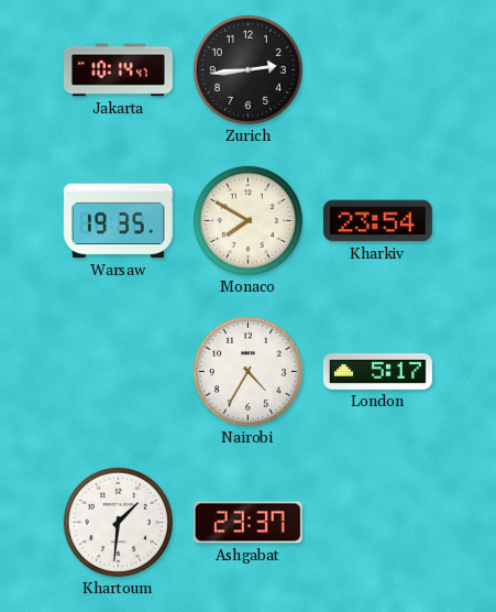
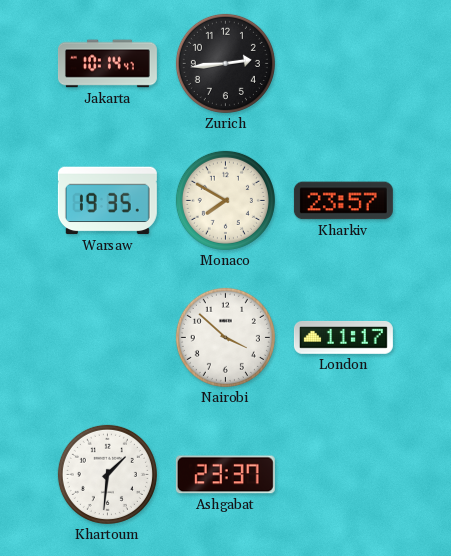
Kharkiv: 23:54 -> 23:57
Nairobi: 4:35 -> 3:52
London: 5:17 -> 11:17
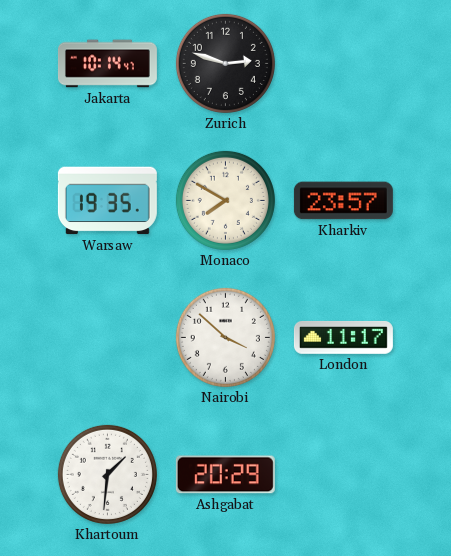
Zurich: 2:44 -> 2:48
Ashgabat: 23:37 -> 20:29
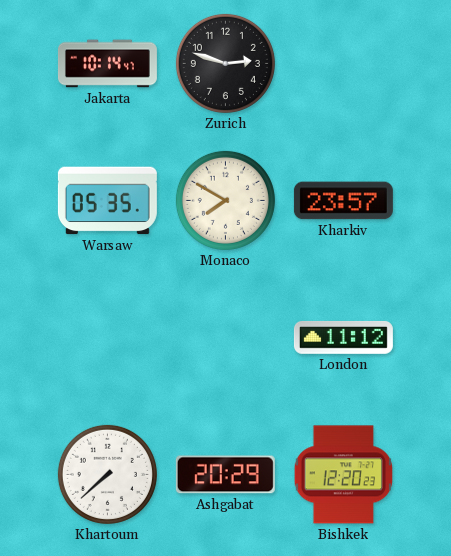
Warsaw: 19:35 -> 05:35
Nairobi: 3:52 -> none
London: 11:17 -> 11:12
Khartoum: 1:31 -> 7:38
Bishkek: none -> 12:20
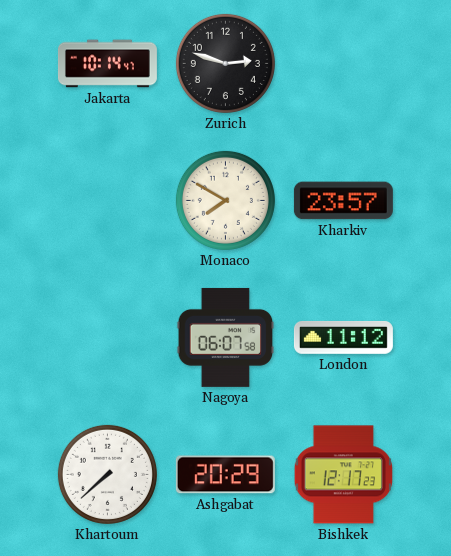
Warsaw: 05:35 -> none
Nagoya: none -> 06:07
Bishkek: 12:20 -> 12:17
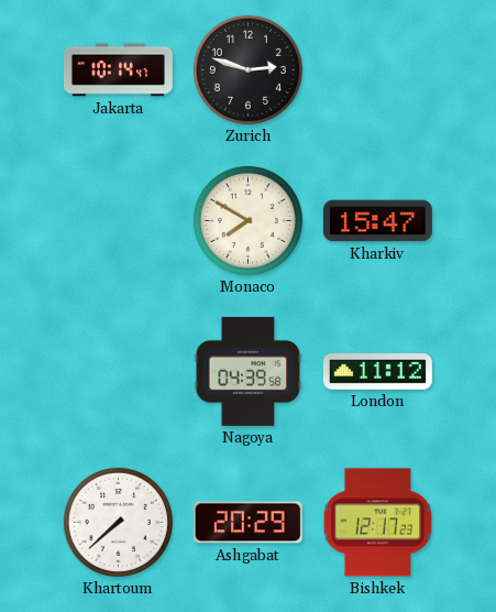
Kharkiv: 23:57 -> 15:47
Nagoya: 06:07 -> 04:39
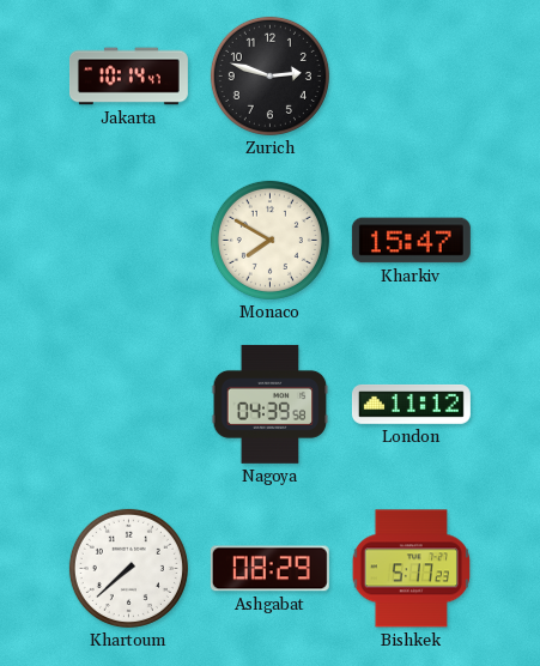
Ashgabat: 20:29 -> 08:29
Bishkek: 12:17 -> 5:17
